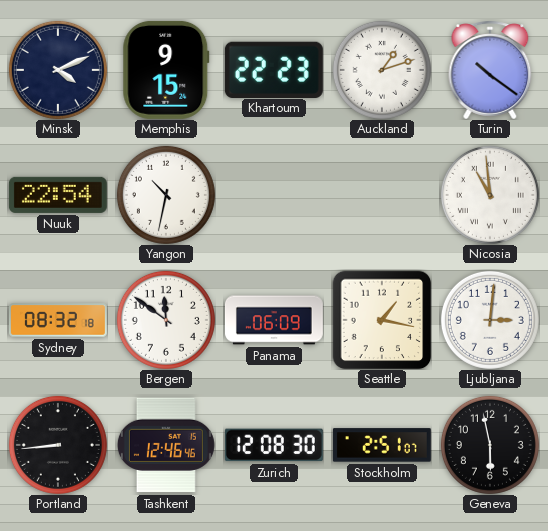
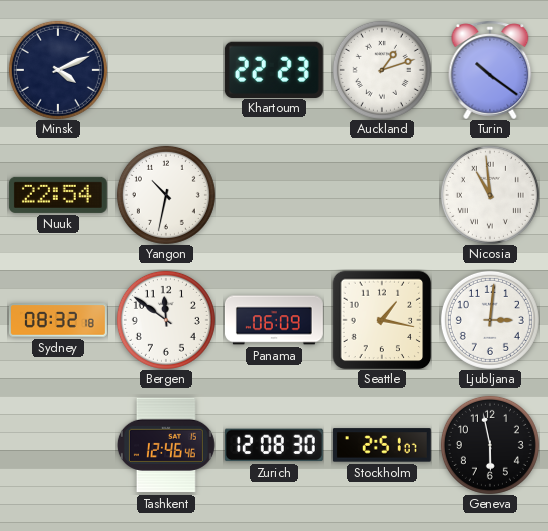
Memphis: 9:15 -> none
Portland: 8:44 -> none
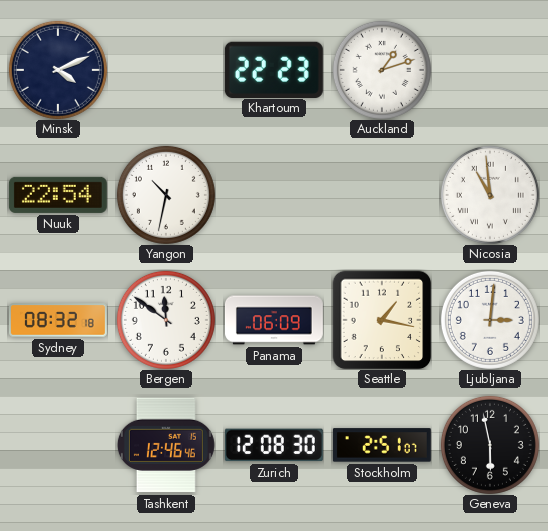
Turin: 10:21 -> none
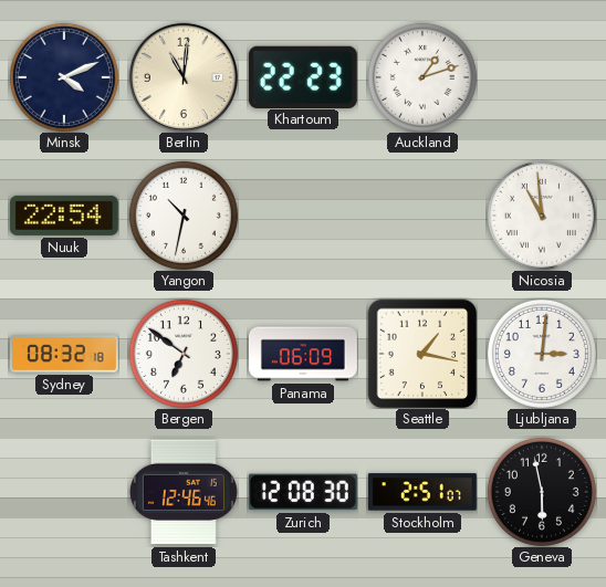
Berlin: none -> 11:01
Bergen: 11:51 -> 6:51
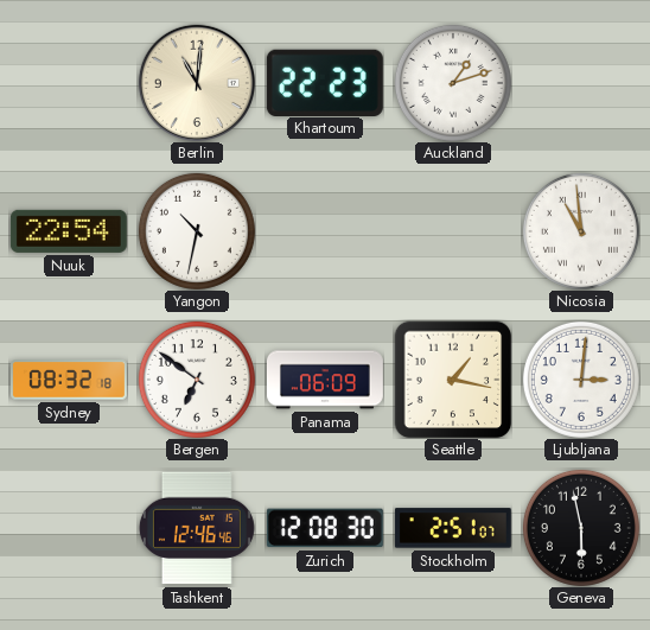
Minsk: 4:11 -> none
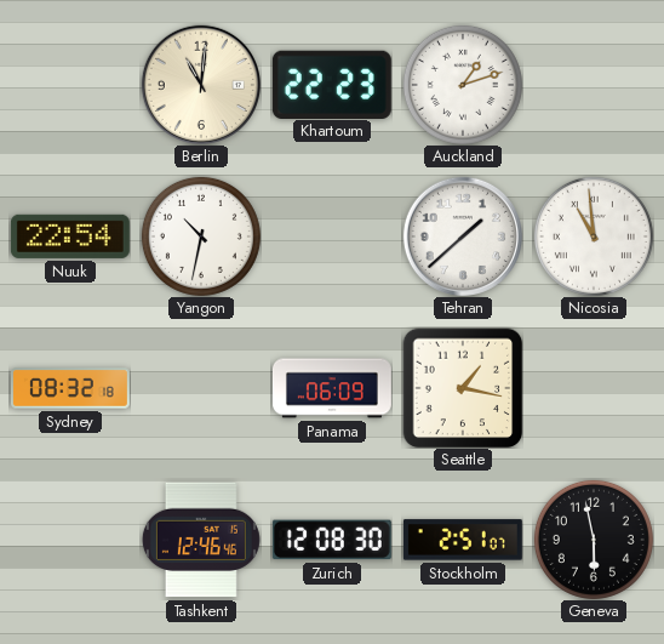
Tehran: none -> 1:38
Bergen: 6:51 -> none
Ljubljana: 3:01 -> none
